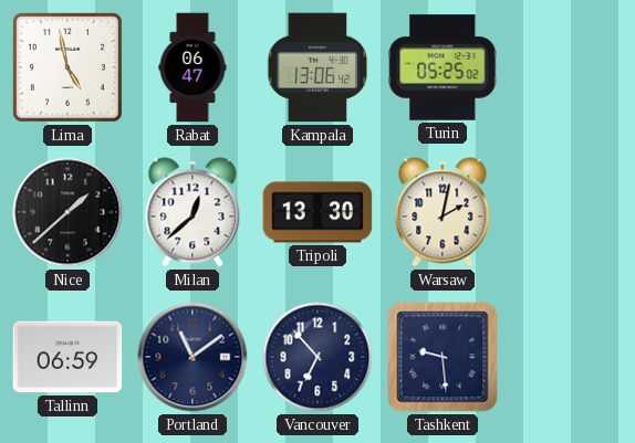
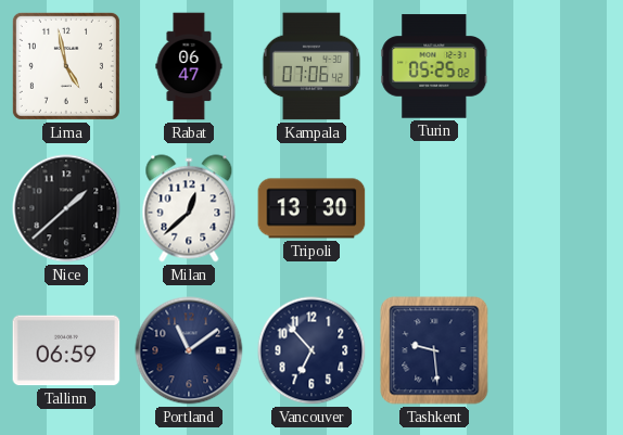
Kampala: 13:06 -> 07:06
Warsaw: 2:02 -> none
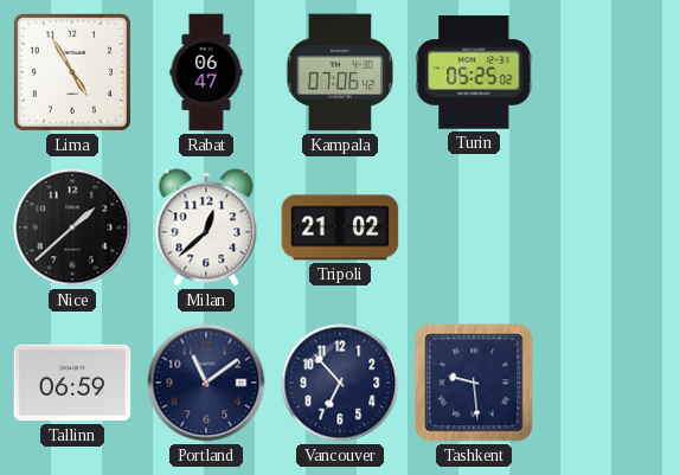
Lima: 4:58 -> 4:55
Tripoli: 13:30 -> 21:02
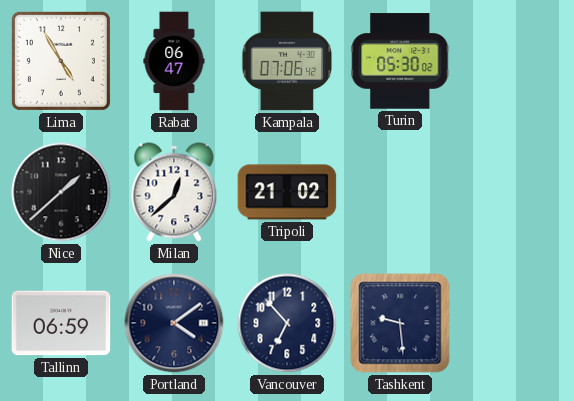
Turin: 05:25 -> 05:30
Portland: 11:09 -> 4:09
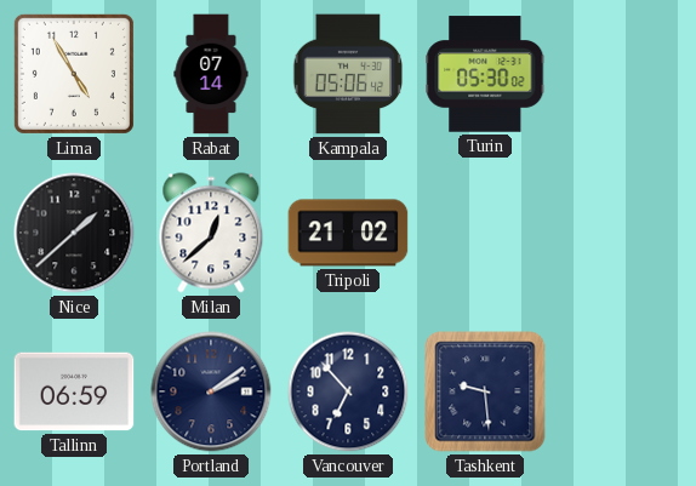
Rabat: 06:47 -> 07:14
Kampala: 07:06 -> 05:06
Portland: 4:09 -> 2:09
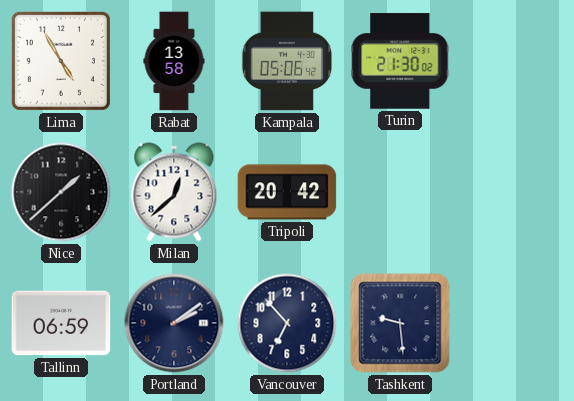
Rabat: 07:14 -> 13:58
Turin: 05:30 -> 21:30
Tripoli: 21:02 -> 20:42
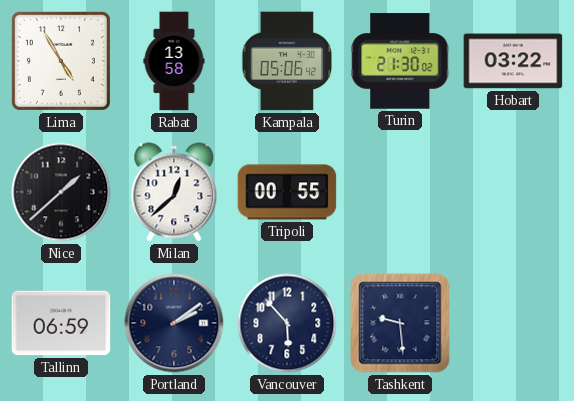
Hobart: none -> 03:22
Tripoli: 20:42 -> 00:55
Vancouver: 6:53 -> 5:53
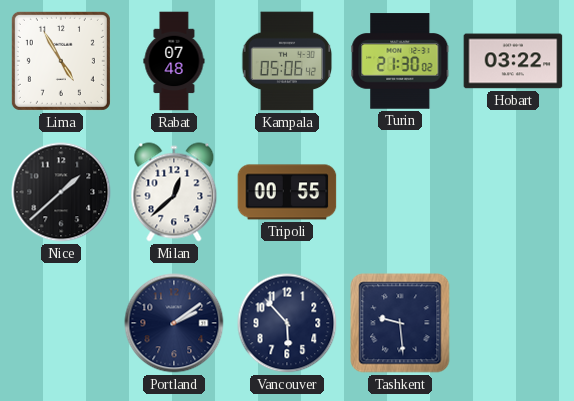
Rabat: 13:58 -> 07:48
Tallinn: 06:59 -> none
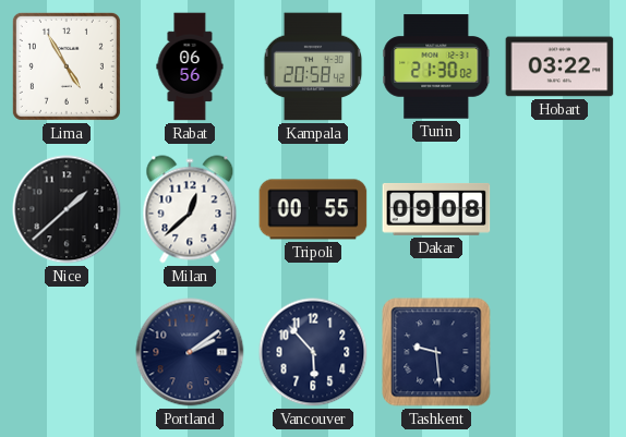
Rabat: 07:48 -> 06:56
Kampala: 05:06 -> 20:58
Dakar: none -> 09:08
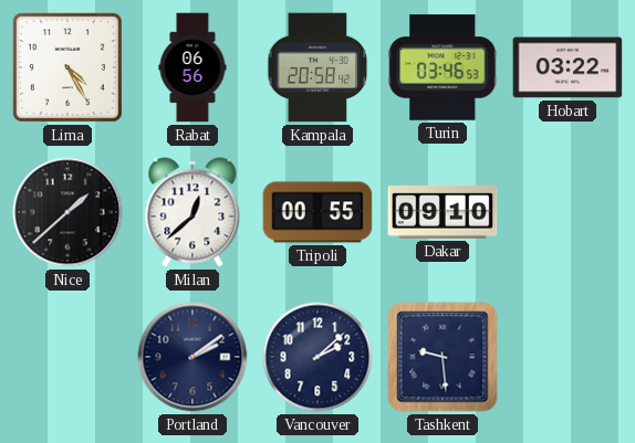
Lima: 4:55 -> 4:25
Turin: 21:30 -> 03:46
Dakar: 09:08 -> 09:10
Vancouver: 5:53 -> 2:08
